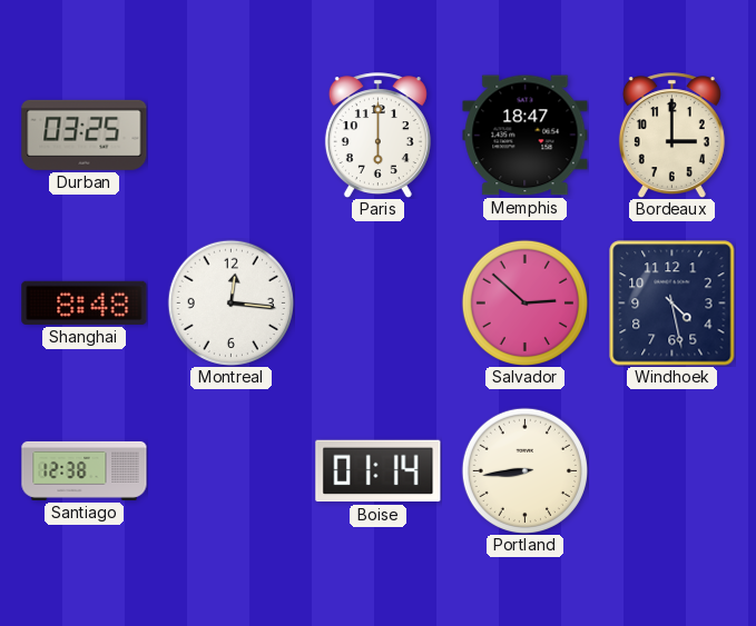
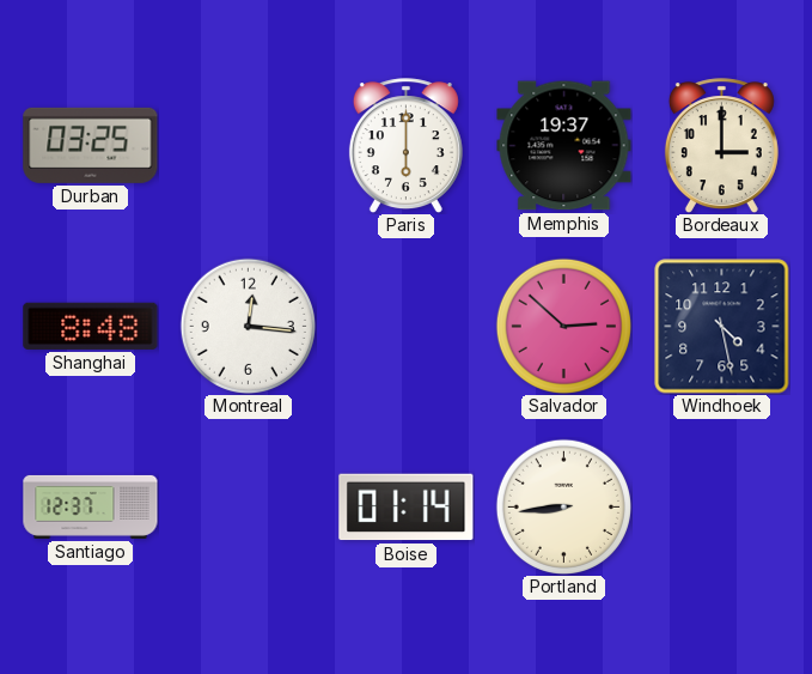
Memphis: 18:47 -> 19:37
Santiago: 12:38 -> 12:37
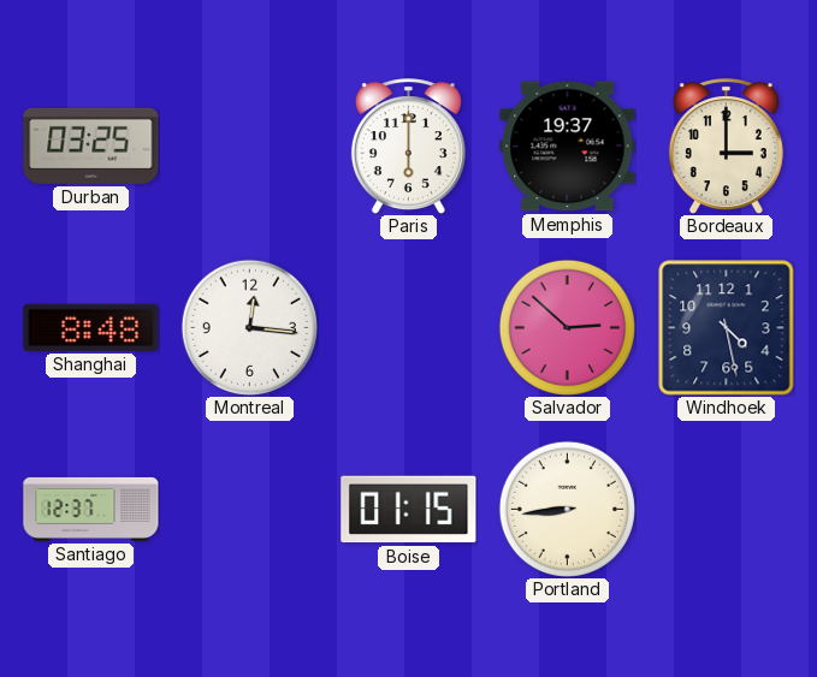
Boise: 01:14 -> 01:15
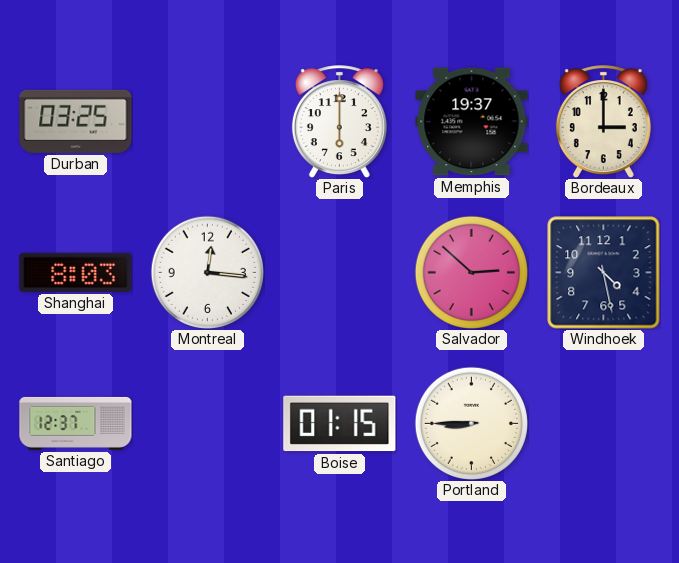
Shanghai: 8:48 -> 8:03
Portland: 8:44 -> 8:45
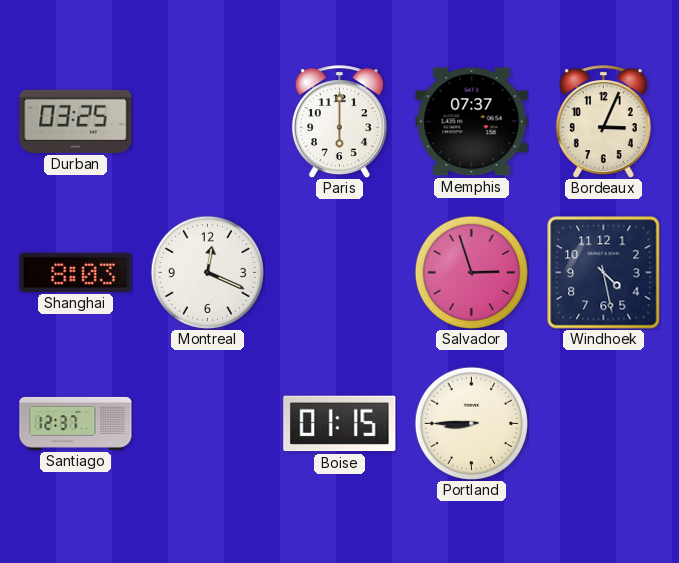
Memphis: 19:37 -> 07:37
Bordeaux: 3:00 -> 3:04
Montreal: 12:16 -> 12:19
Salvador: 2:52 -> 2:57
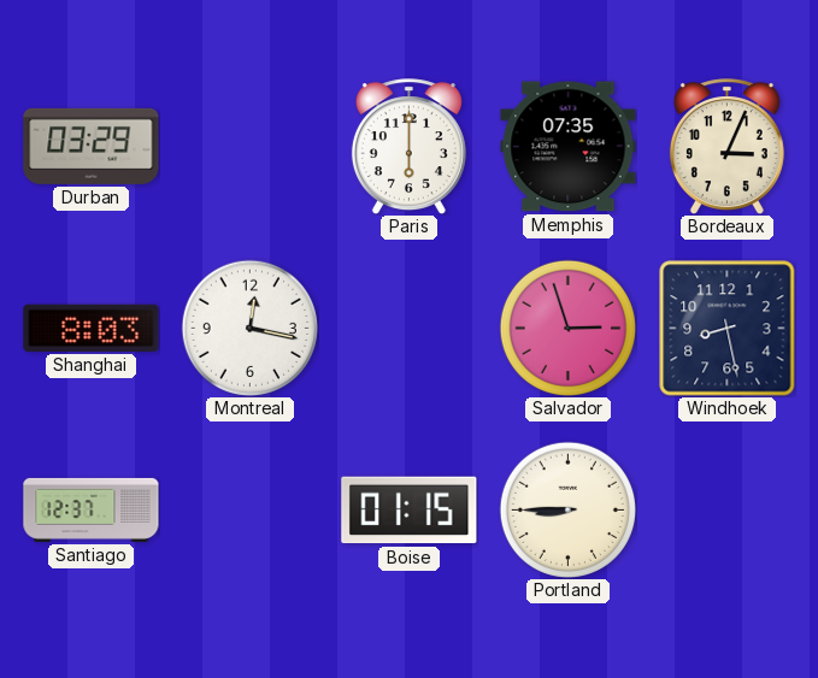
Durban: 03:25 -> 03:29
Memphis: 07:37 -> 07:35
Montreal: 12:19 -> 12:17
Windhoek: 4:28 -> 8:28
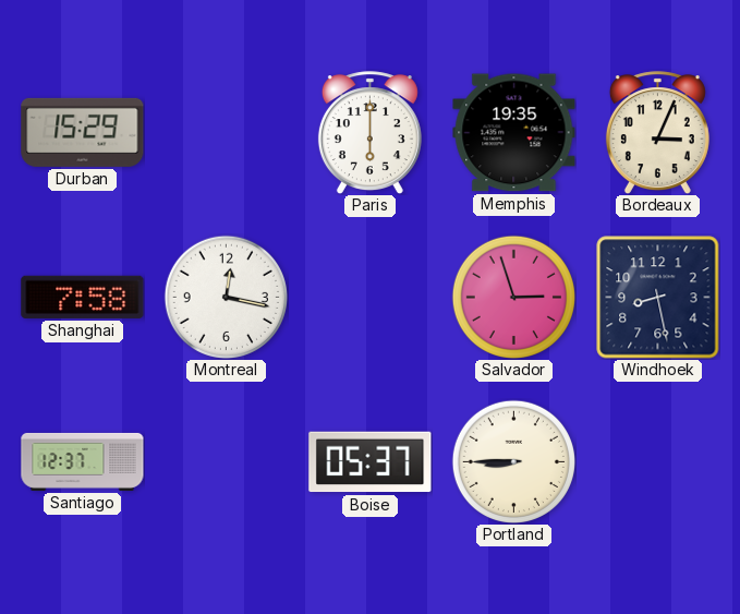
Durban: 03:29 -> 15:29
Memphis: 07:35 -> 19:35
Shanghai: 8:03 -> 7:58
Boise: 01:15 -> 05:37
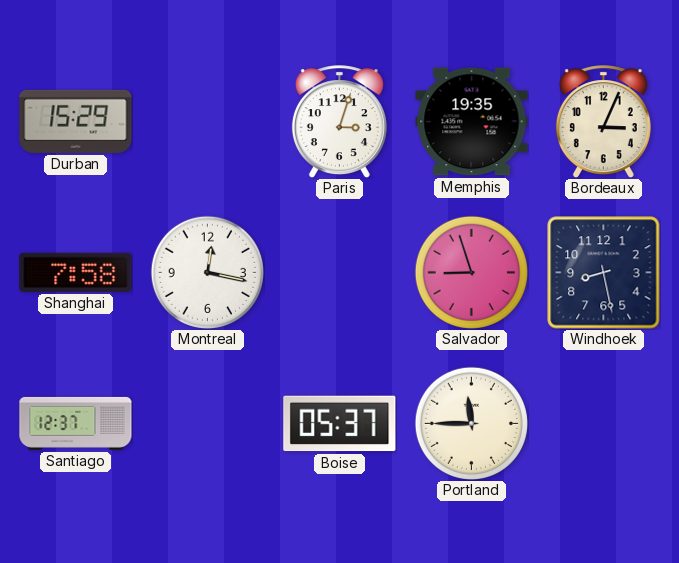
Paris: 6:00 -> 3:03
Salvador: 2:57 -> 8:57
Portland: 8:45 -> 11:45
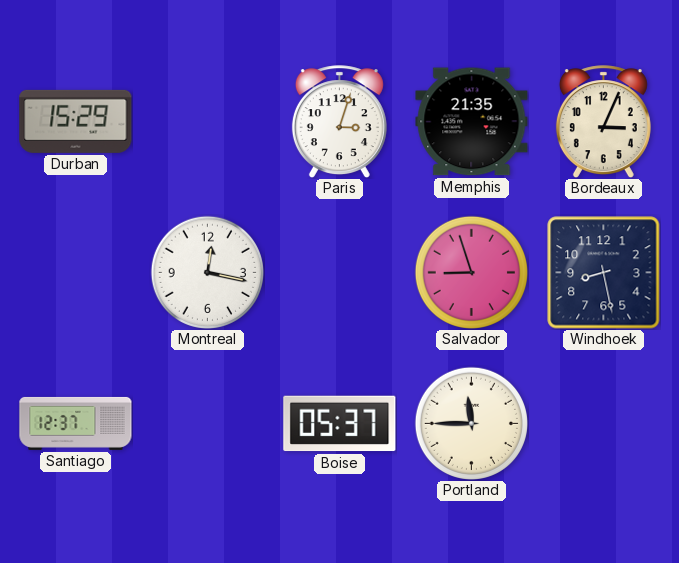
Memphis: 19:35 -> 21:35
Shanghai: 7:58 -> none
